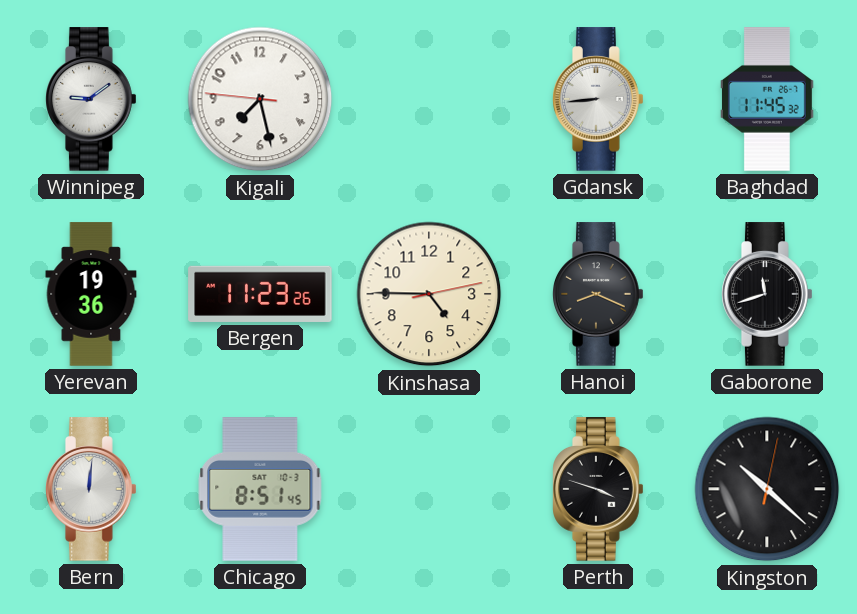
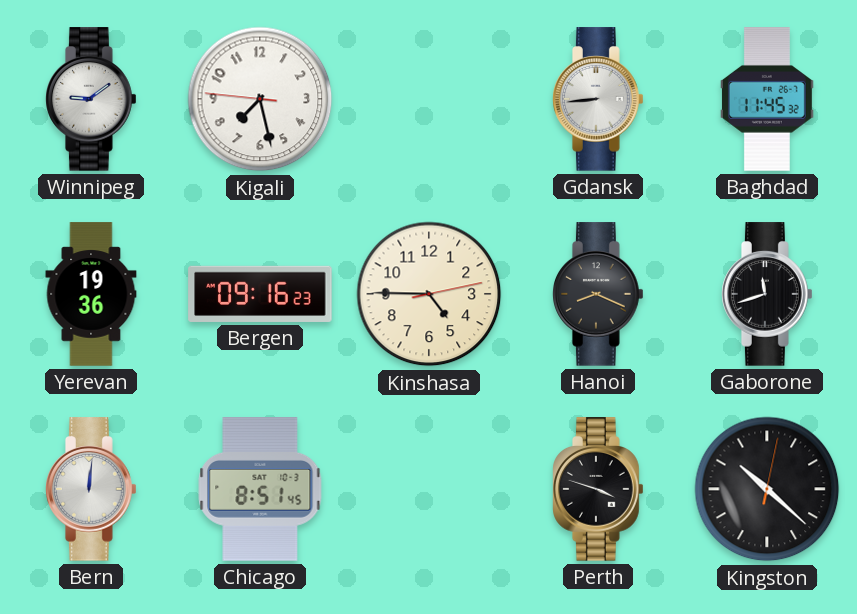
Bergen: 11:23 -> 09:16
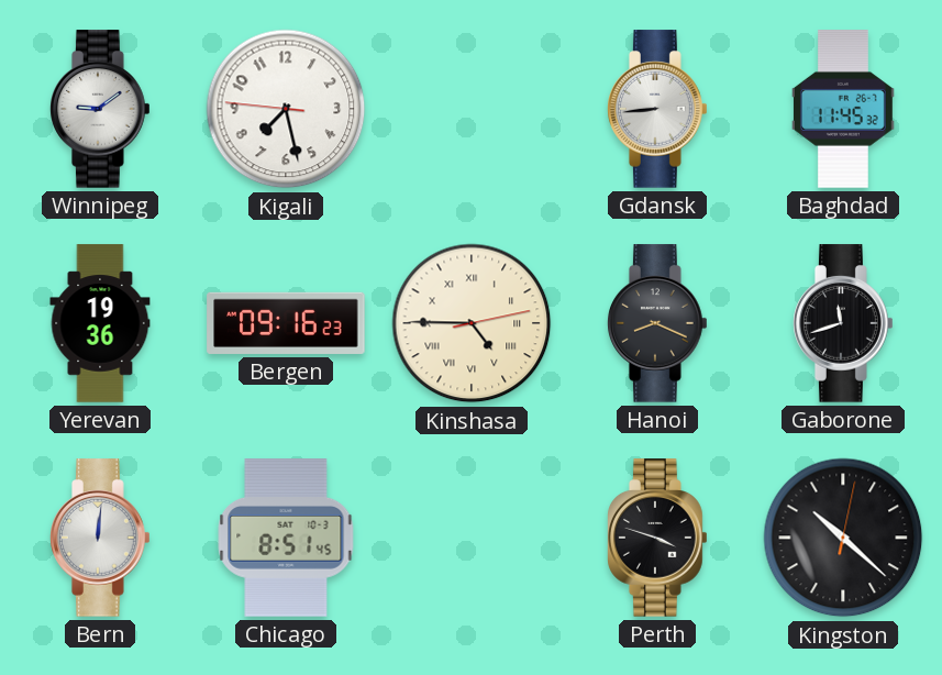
Kinshasa numerals: Arabic -> Roman
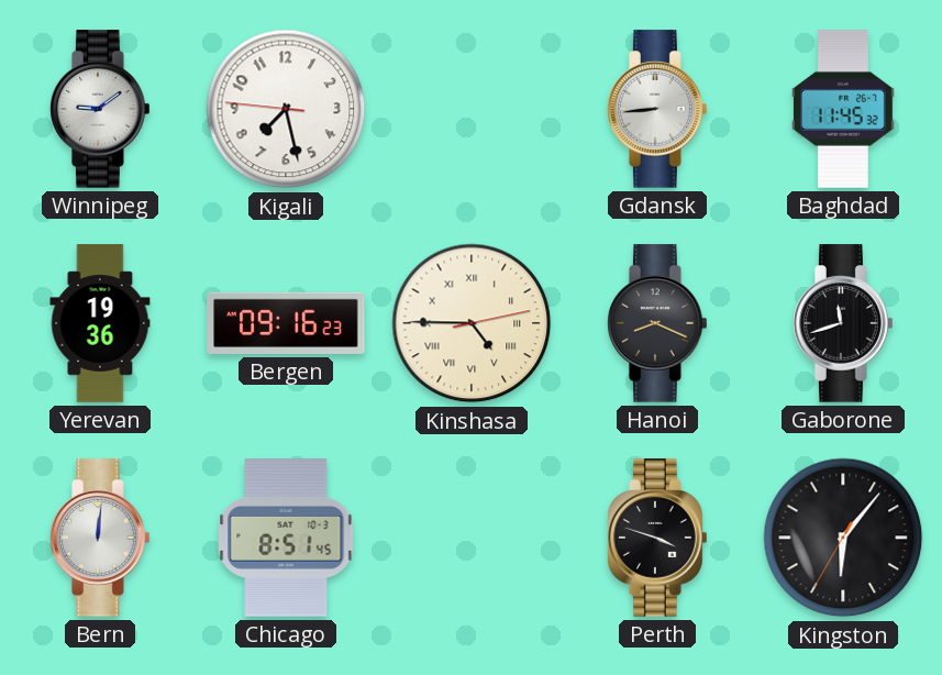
Kingston: 10:22 -> 6:06
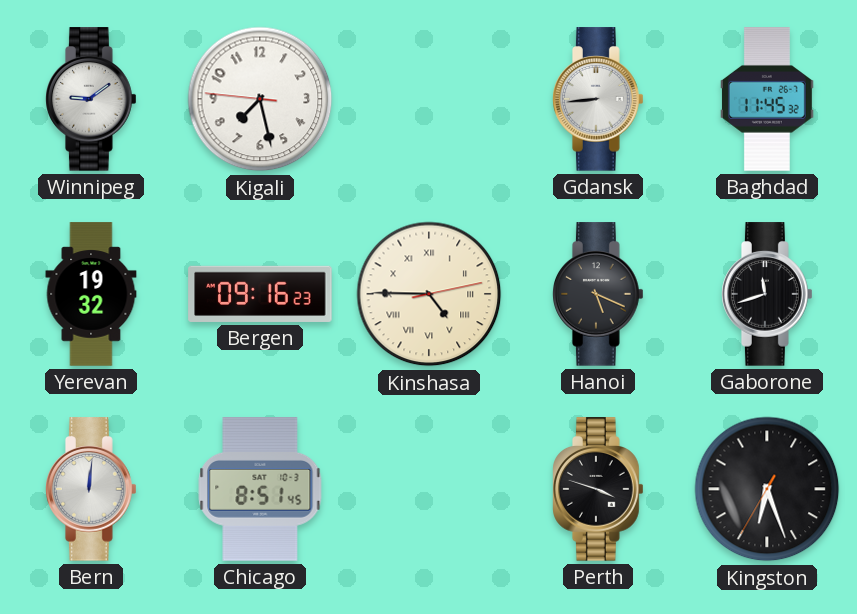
Yerevan: 19:36 -> 19:32
Hanoi: 8:19 -> 5:19
Kingston: 6:06 -> 6:26
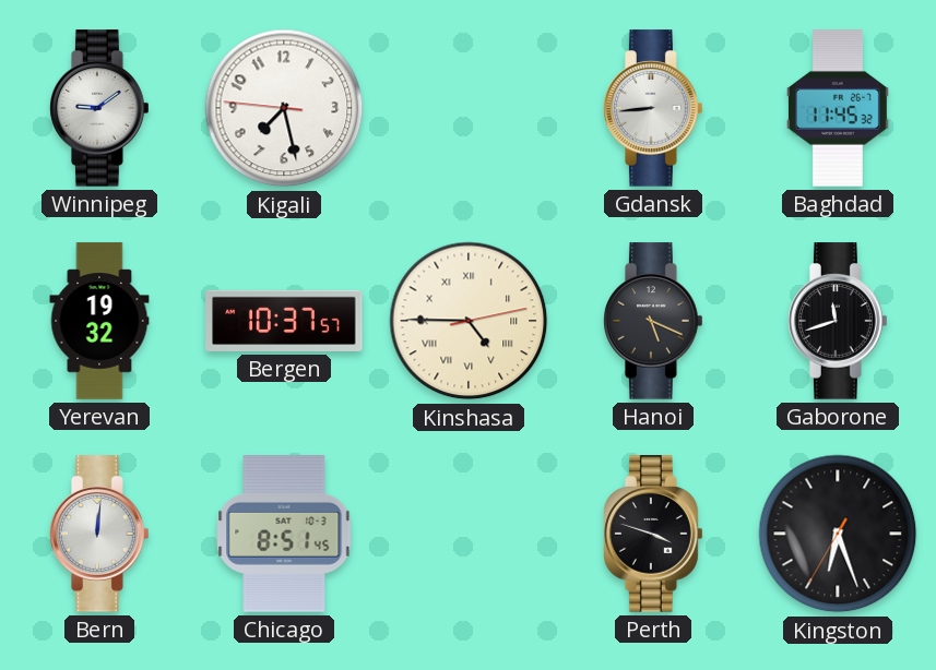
Bergen: 09:16 -> 10:37
